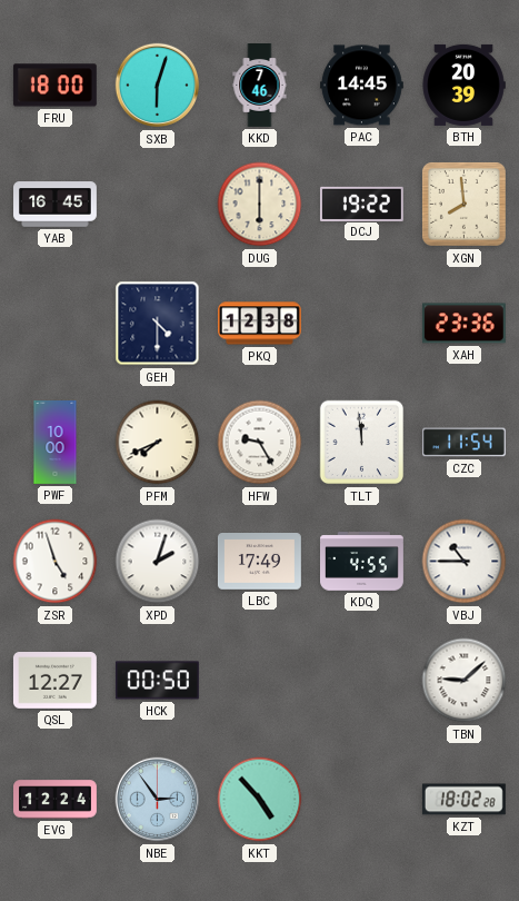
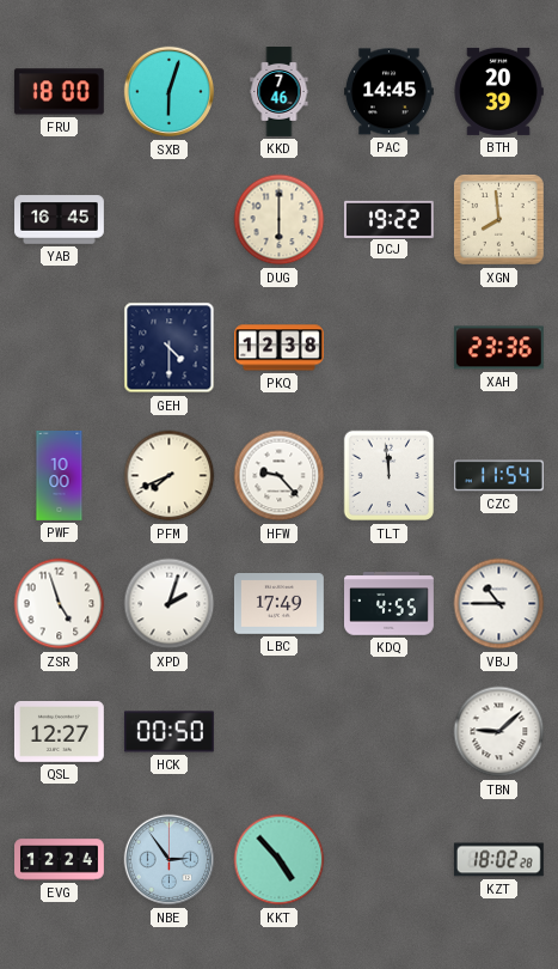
HFW: 9:25 -> 9:23
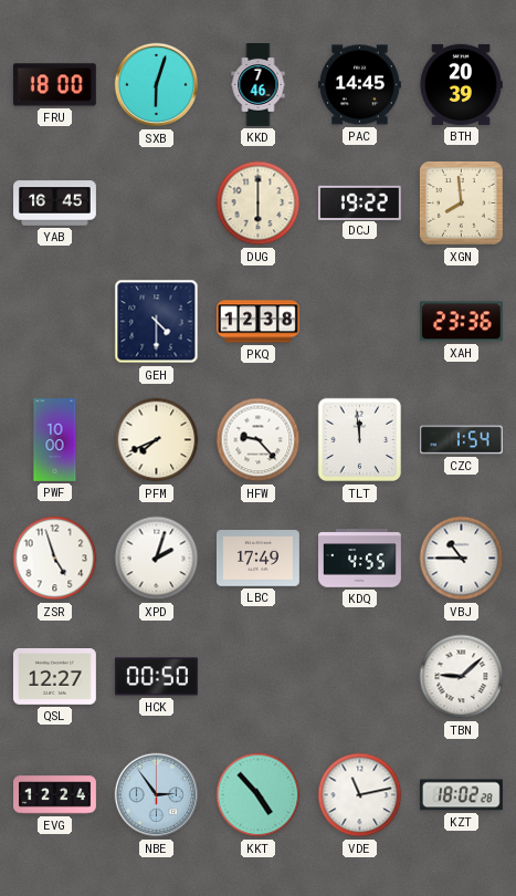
CZC: 11:54 -> 1:54
VDE: none -> 11:13
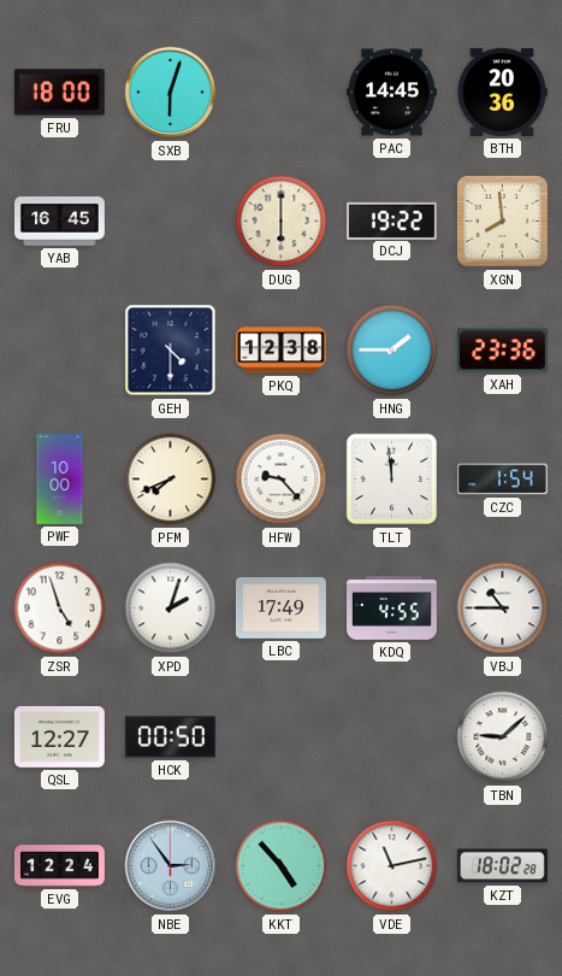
KKD: 7:46 -> none
BTH: 20:39 -> 20:36
HNG: none -> 1:45
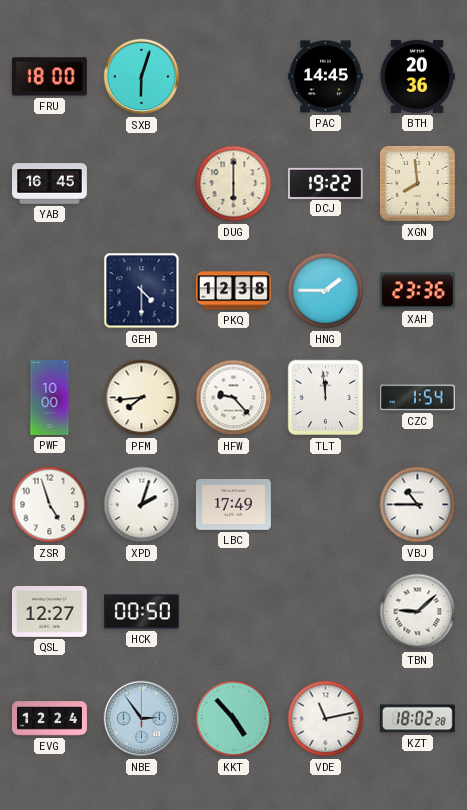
PFM: 7:41 -> 7:44
KDQ: 4:55 -> none
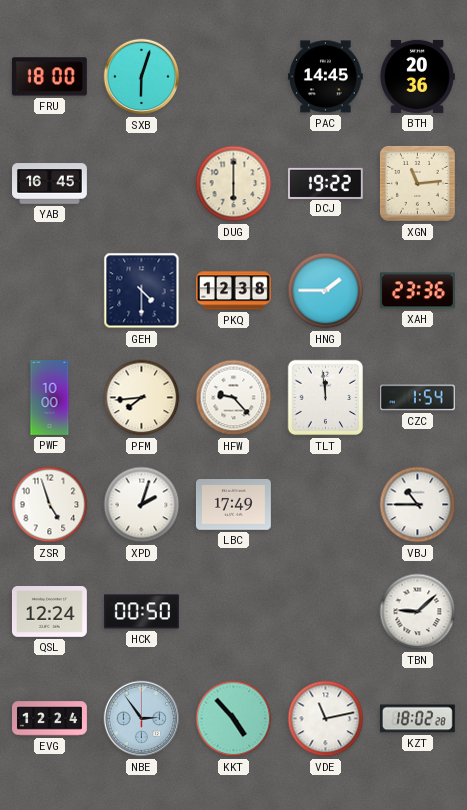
XGN: 7:59 -> 11:14
QSL: 12:27 -> 12:24
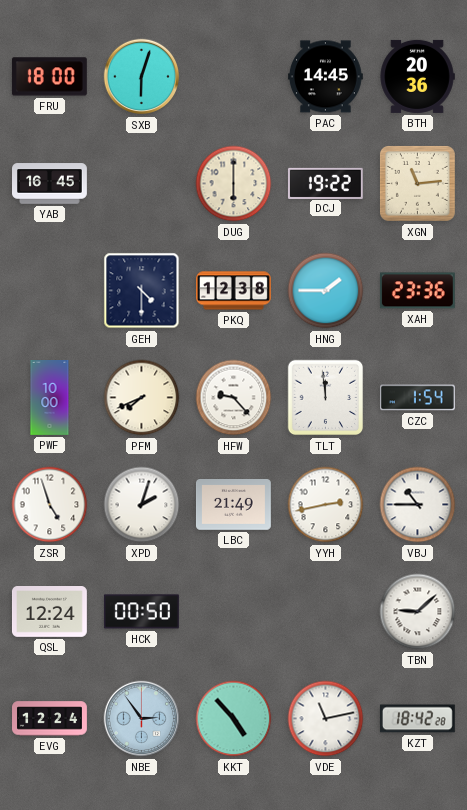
PFM: 7:44 -> 7:41
LBC: 17:49 -> 21:49
YYH: none -> 2:43
KZT: 18:02 -> 18:42
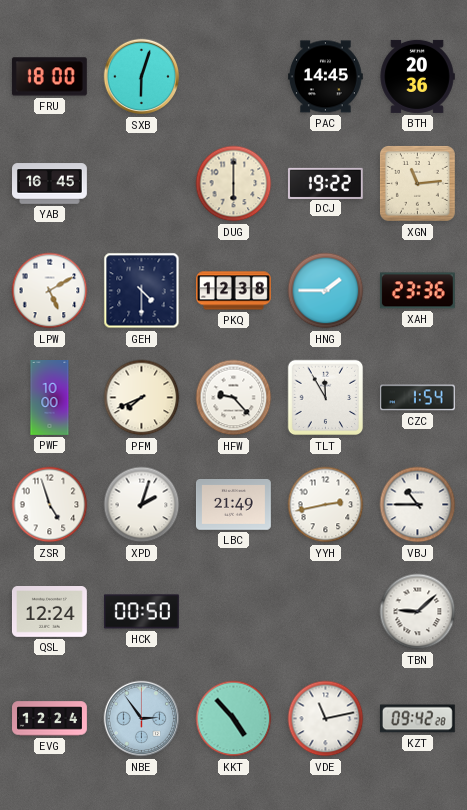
LPW: none -> 5:10
TLT: 11:59 -> 11:55
KZT: 18:42 -> 09:42
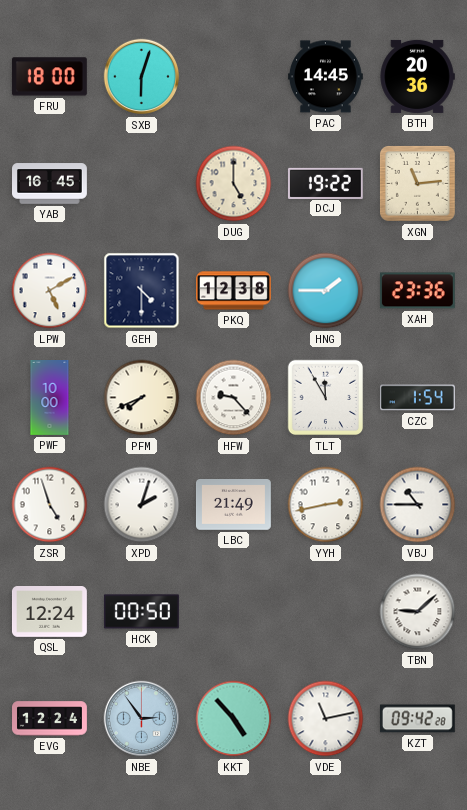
DUG: 6:00 -> 5:00
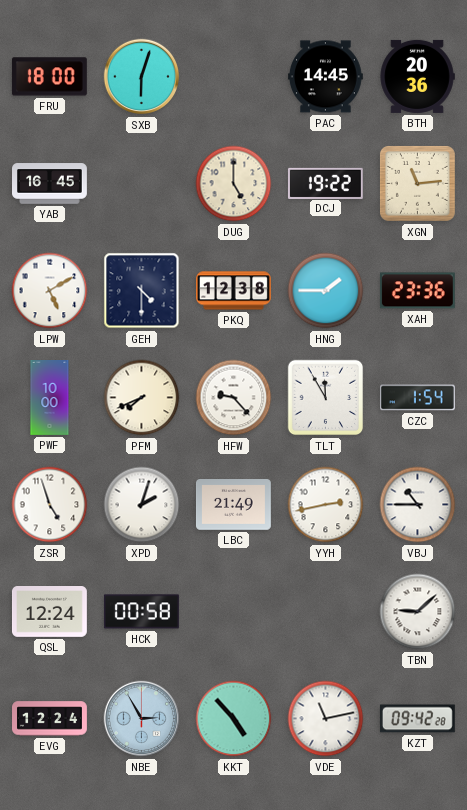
HCK: 00:50 -> 00:58
NBE: 2:54 -> 2:55
